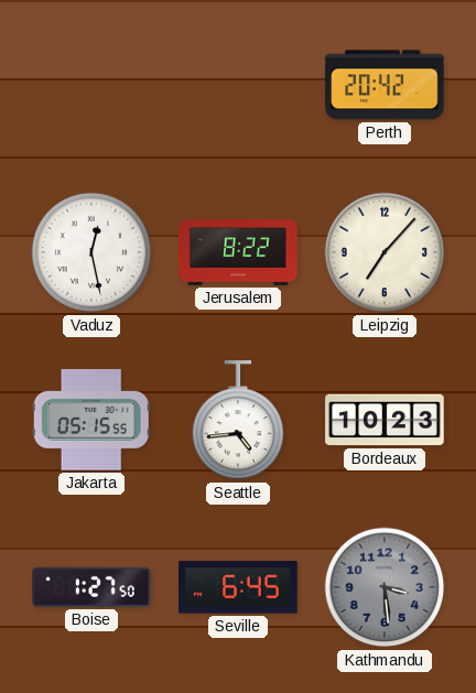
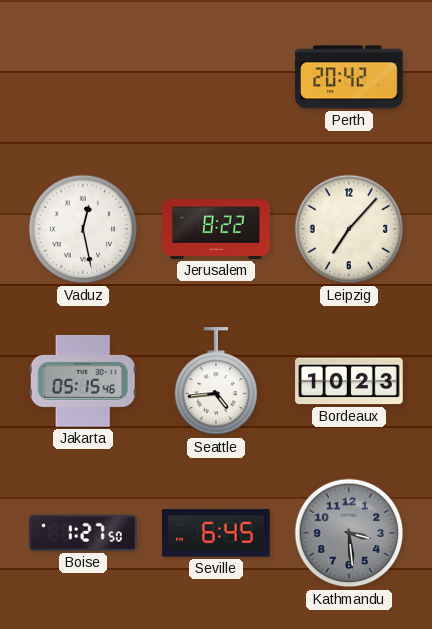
Jakarta: 05:15:55 -> 05:15:46
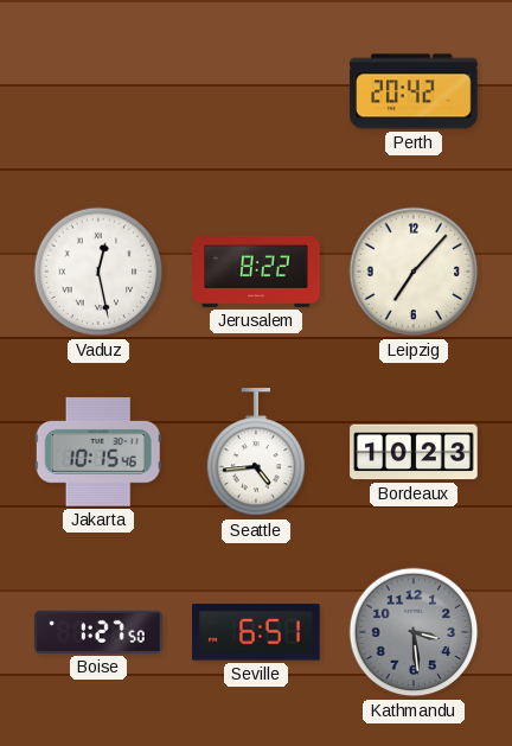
Jakarta: 05:15 -> 10:15
Seville: 6:45 -> 6:51
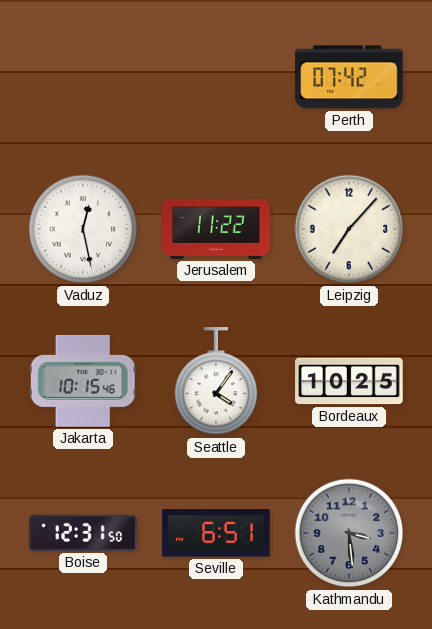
Perth: 20:42 -> 07:42
Jerusalem: 8:22 -> 11:22
Seattle: 4:44 -> 4:06
Bordeaux: 10:23 -> 10:25
Boise: 1:27 -> 12:31
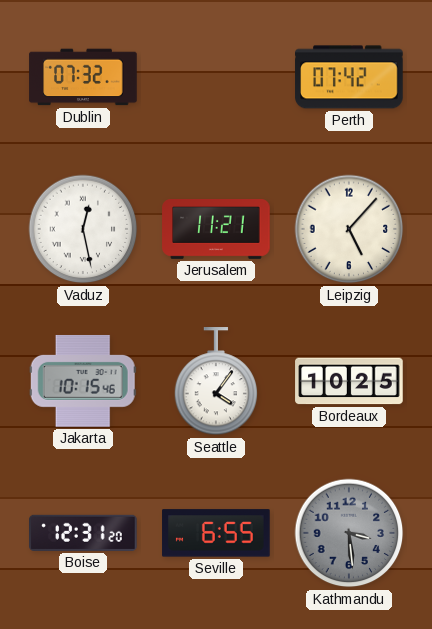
Dublin: none -> 07:32
Jerusalem: 11:22 -> 11:21
Leipzig: 7:07 -> 5:07
Boise: 12:31:50 -> 12:31:20
Seville: 6:51 -> 6:55
